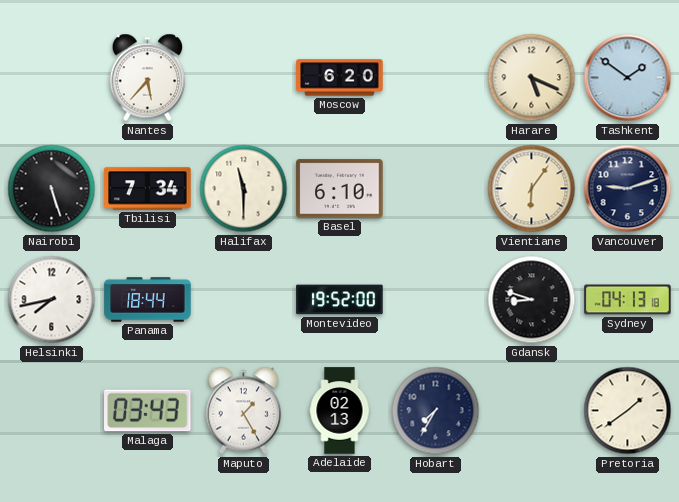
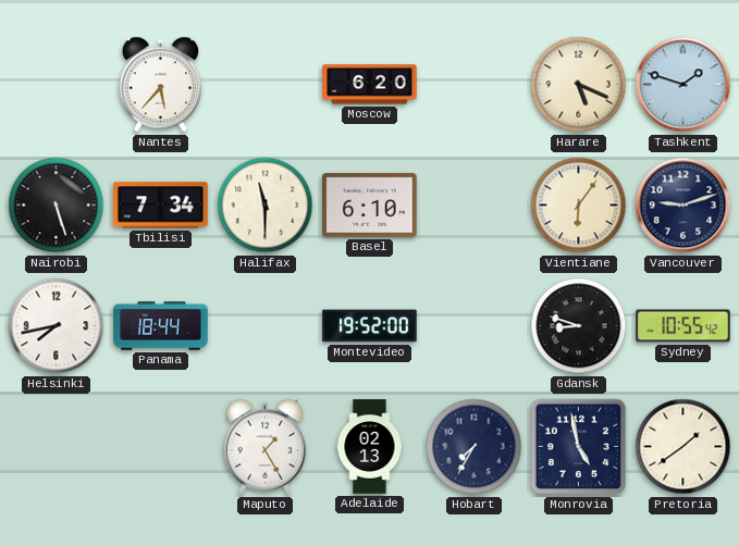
Tashkent: 1:51 -> 1:48
Sydney: 04:13 -> 10:55
Malaga: 03:43 -> none
Monrovia: none -> 4:58
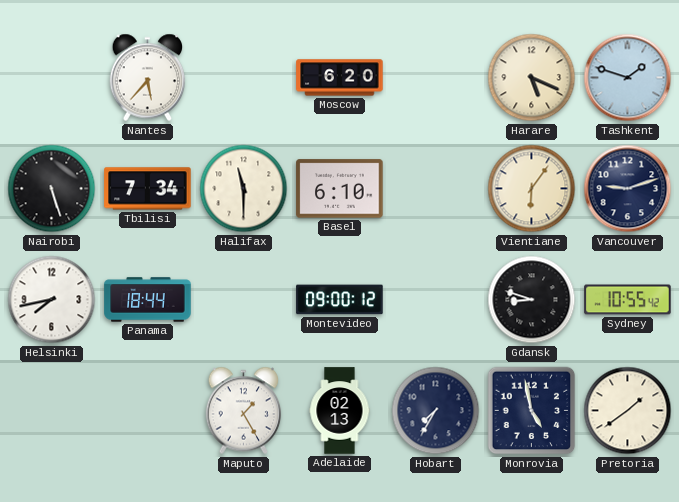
Montevideo: 19:52 -> 09:00
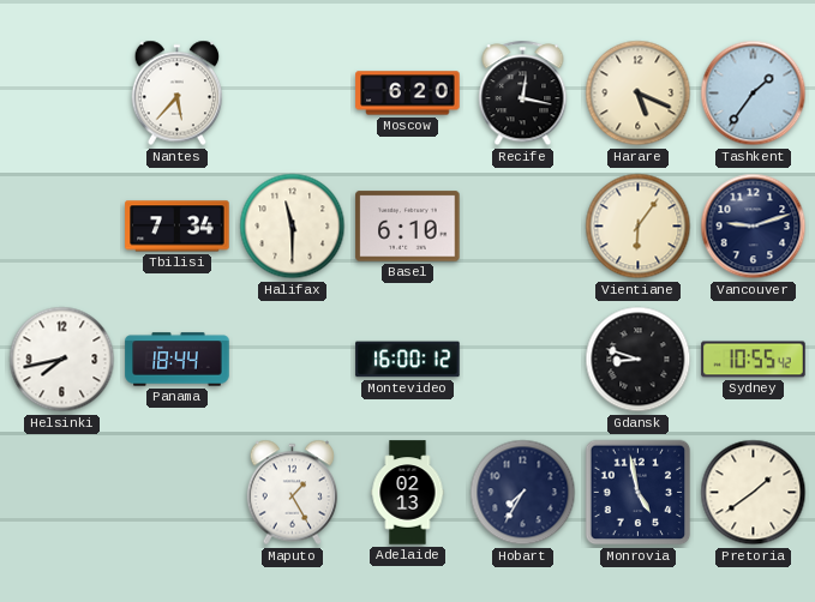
Recife: none -> 12:17
Tashkent: 1:48 -> 1:36
Nairobi: 5:27 -> none
Montevideo: 09:00 -> 16:00
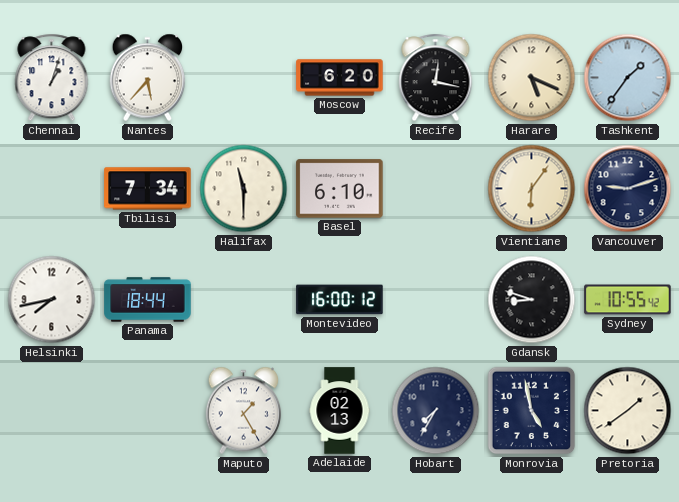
Chennai: none -> 1:03
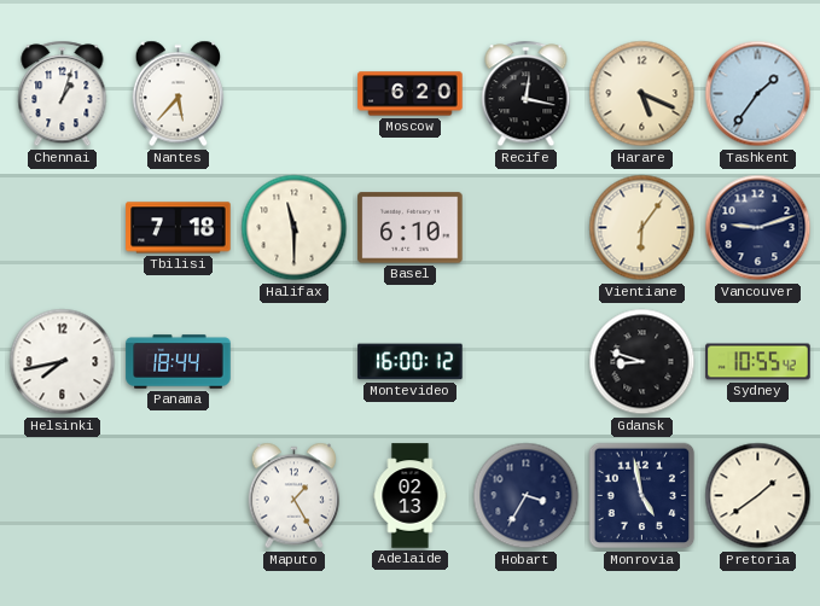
Tbilisi: 7:34 -> 7:18
Hobart: 7:35 -> 3:35
